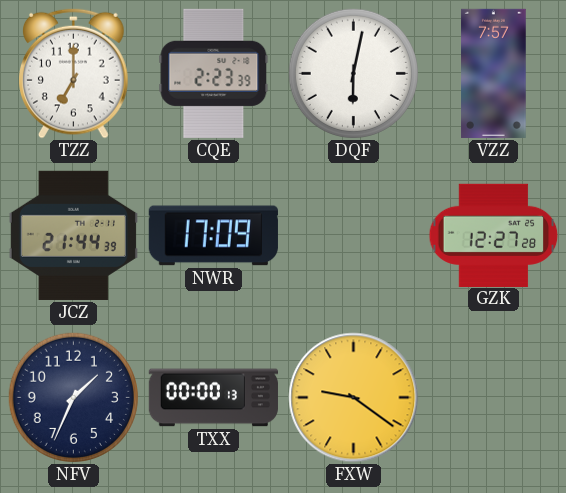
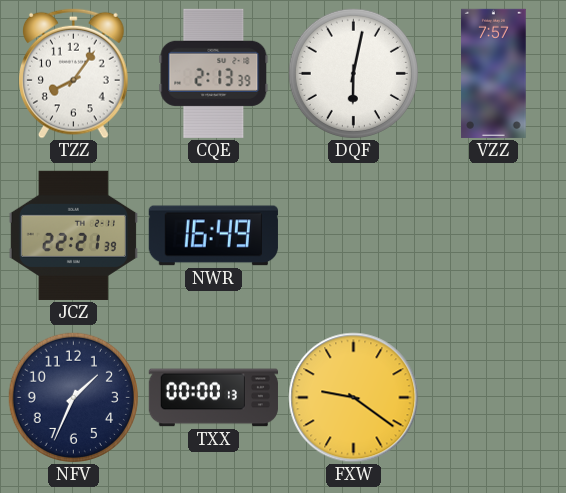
TZZ: 7:00 -> 8:06
CQE: 2:23 -> 2:13
JCZ: 21:44 -> 22:21
NWR: 17:09 -> 16:49
GZK: 12:27 -> none
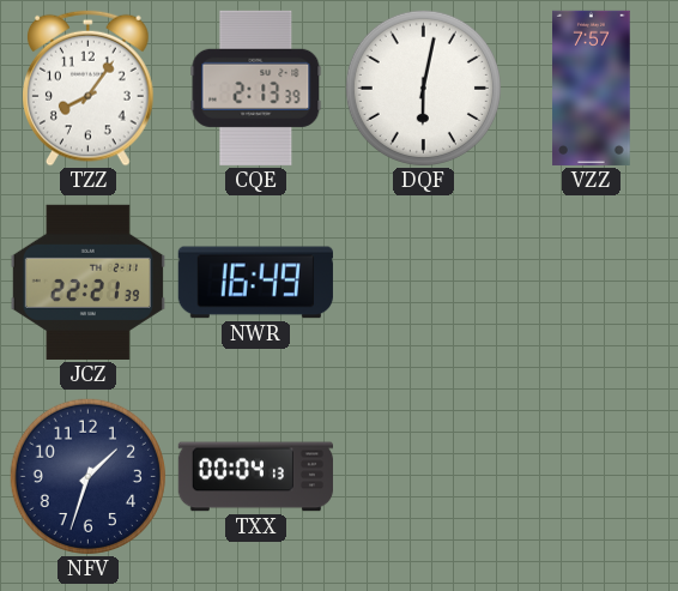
NFV: 1:34 -> 1:33
TXX: 00:00 -> 00:04
FXW: 9:21 -> none
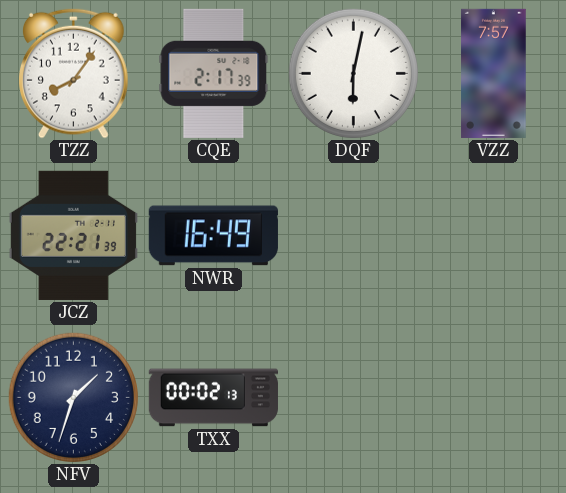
CQE: 2:13 -> 2:17
TXX: 00:04 -> 00:02
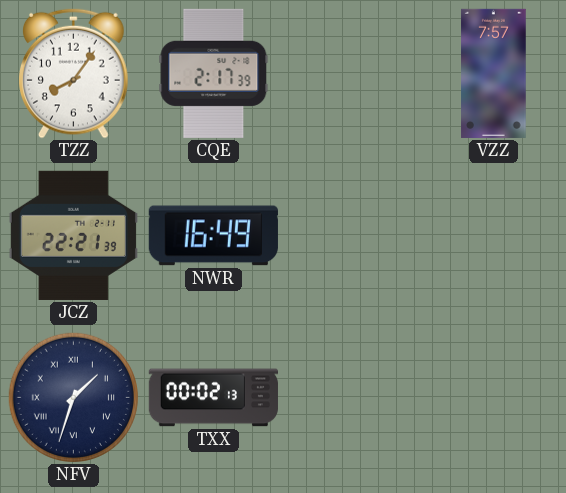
DQF: 6:02 -> none
NFV numerals: Arabic -> Roman
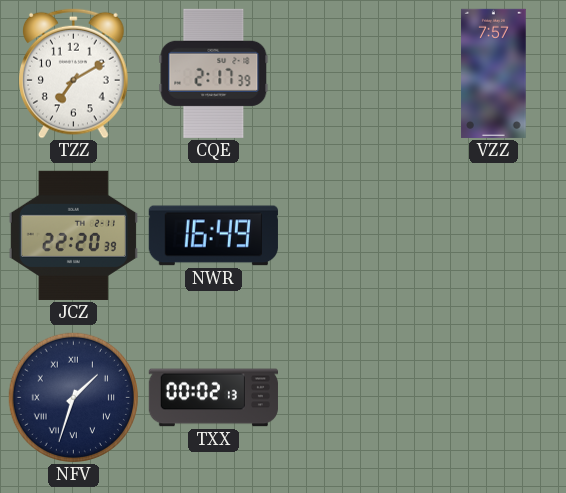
TZZ: 8:06 -> 7:10
JCZ: 22:21 -> 22:20
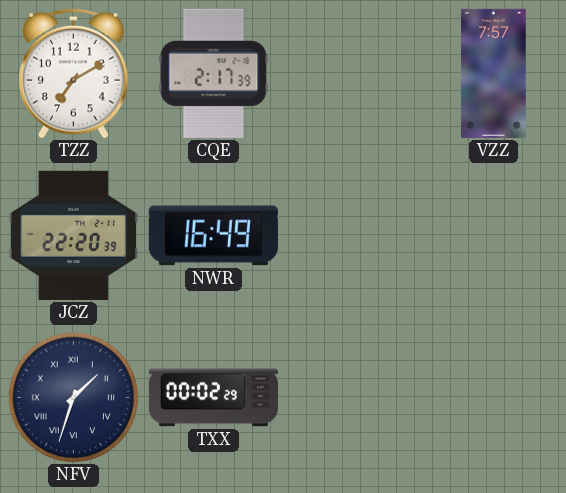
TXX: 00:02:13 -> 00:02:29
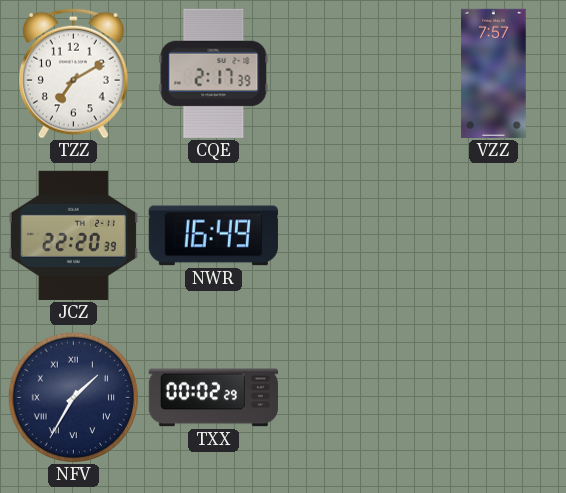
NFV: 1:33 -> 1:35
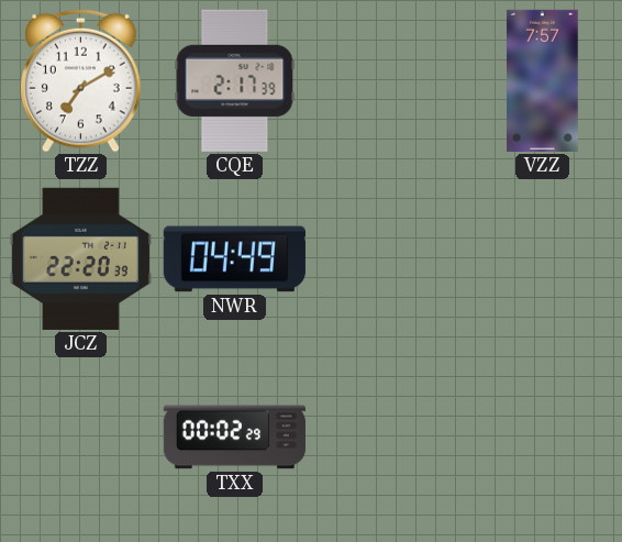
NWR: 16:49 -> 04:49
NFV: 1:35 -> none
